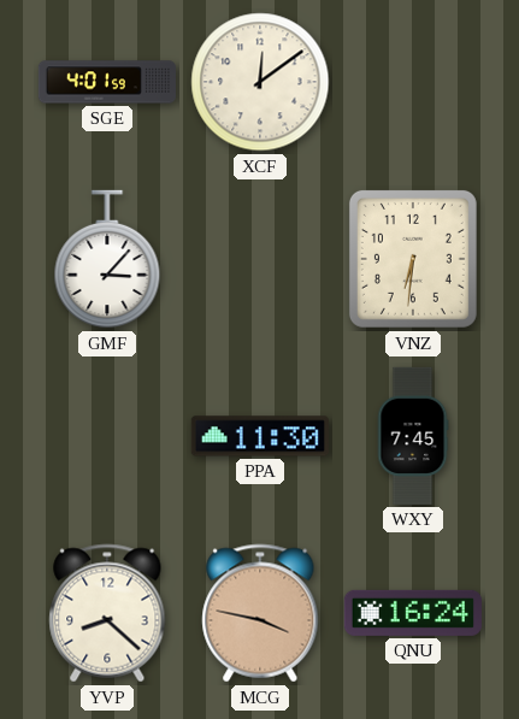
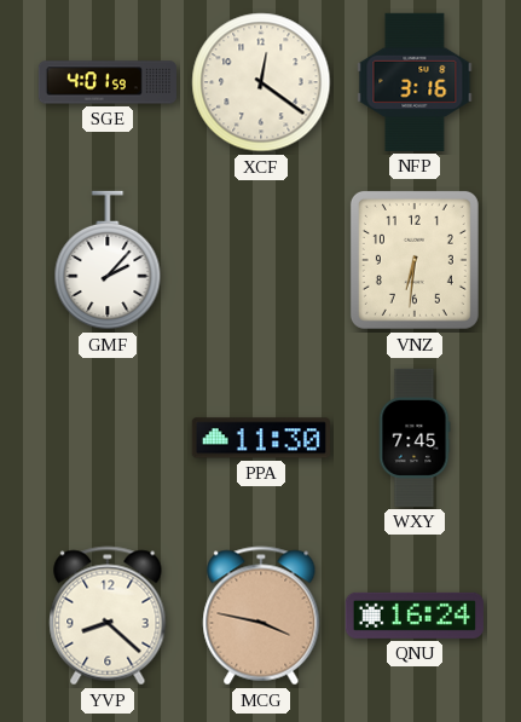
XCF: 12:09 -> 12:21
NFP: none -> 3:16
GMF: 3:07 -> 2:07
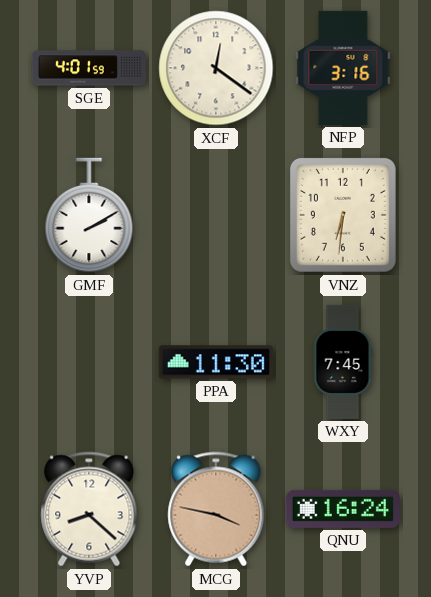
GMF: 2:07 -> 2:10
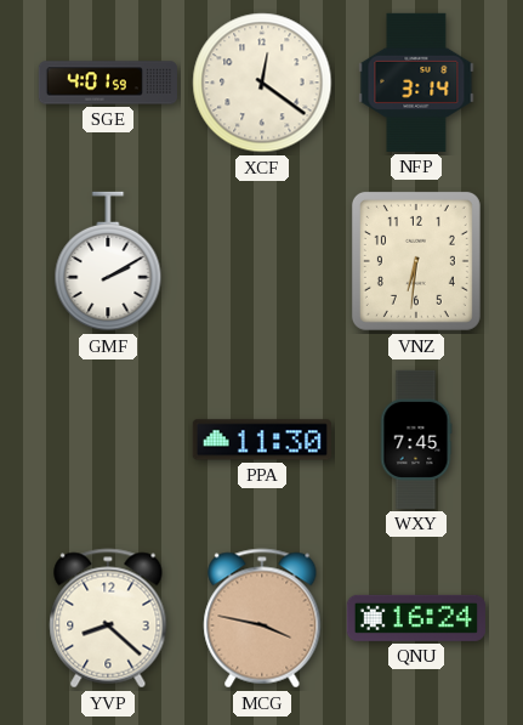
NFP: 3:16 -> 3:14
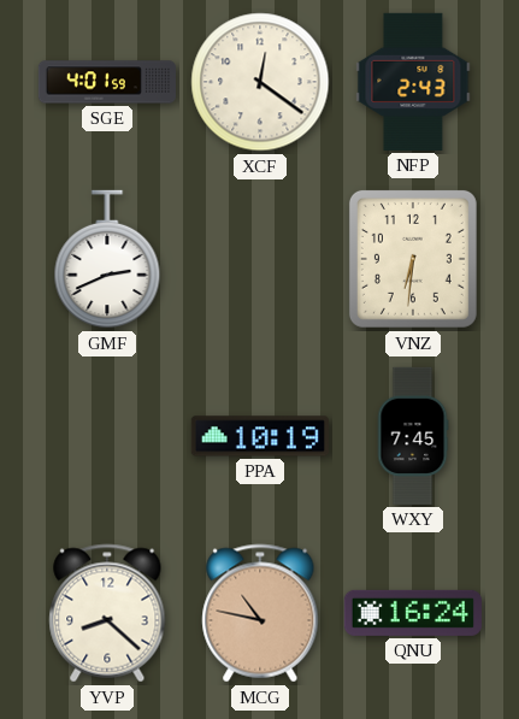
NFP: 3:14 -> 2:43
GMF: 2:10 -> 2:41
PPA: 11:30 -> 10:19
MCG: 3:47 -> 10:47
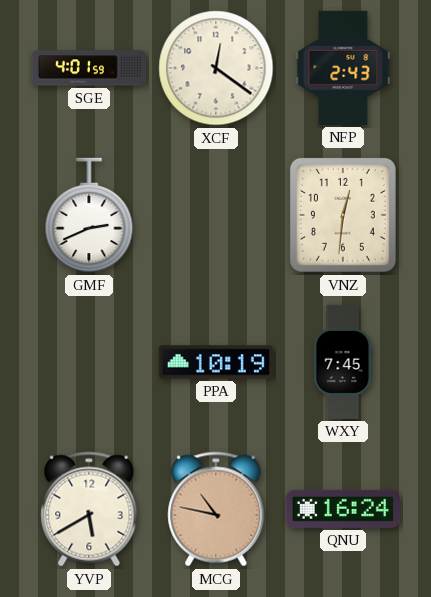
VNZ: 6:31 -> 12:31
YVP: 8:22 -> 5:40
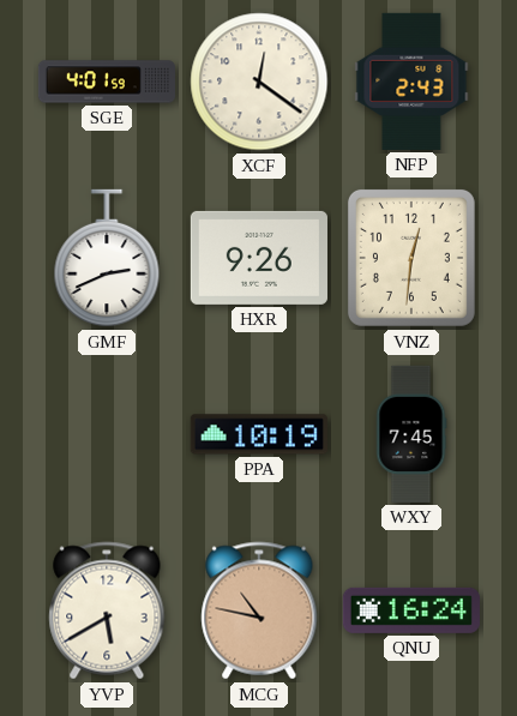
HXR: none -> 9:26
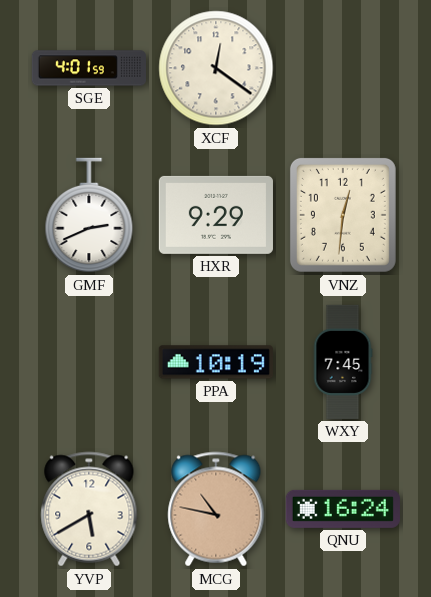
NFP: 2:43 -> none
HXR: 9:26 -> 9:29
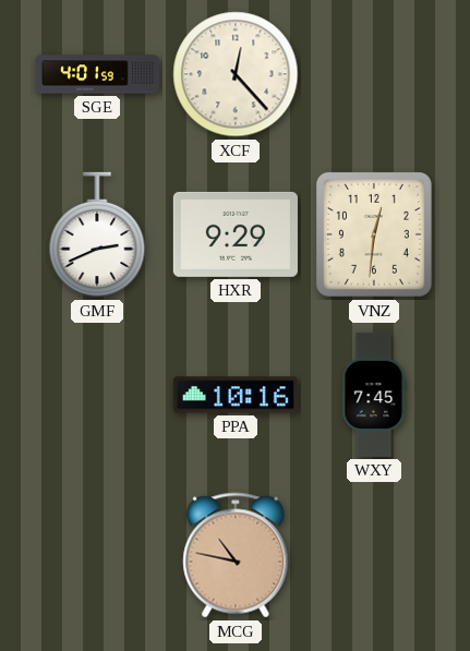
XCF: 12:21 -> 12:23
PPA: 10:19 -> 10:16
YVP: 5:40 -> none
QNU: 16:24 -> none
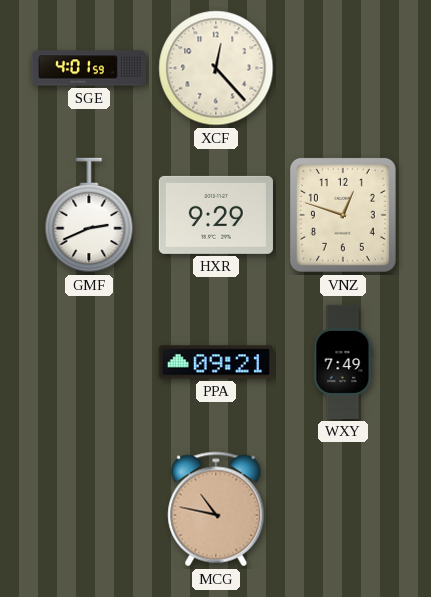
VNZ: 12:31 -> 12:48
PPA: 10:16 -> 09:21
WXY: 7:45 -> 7:49
